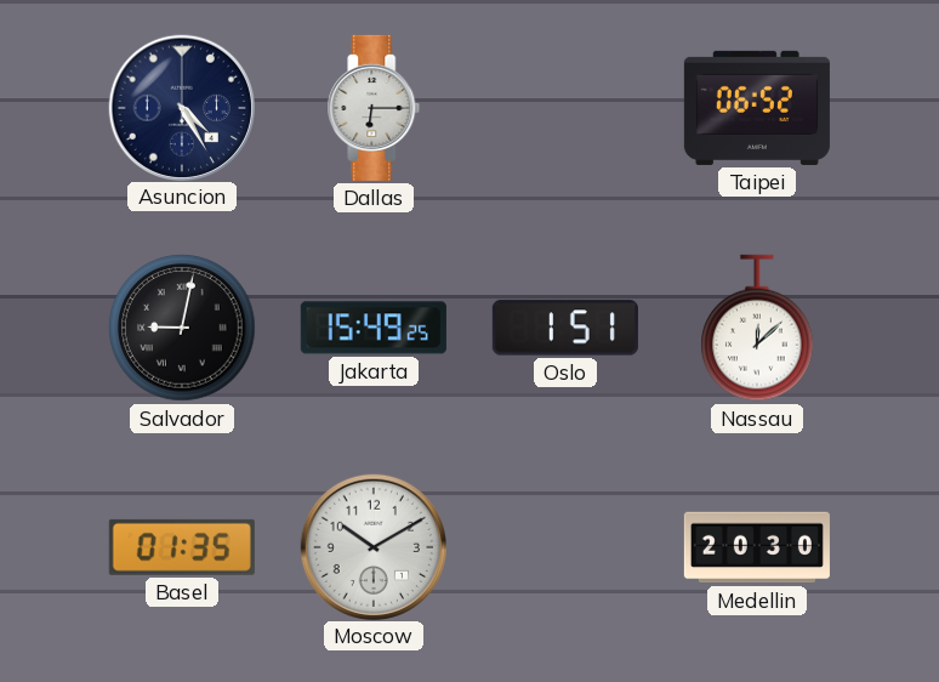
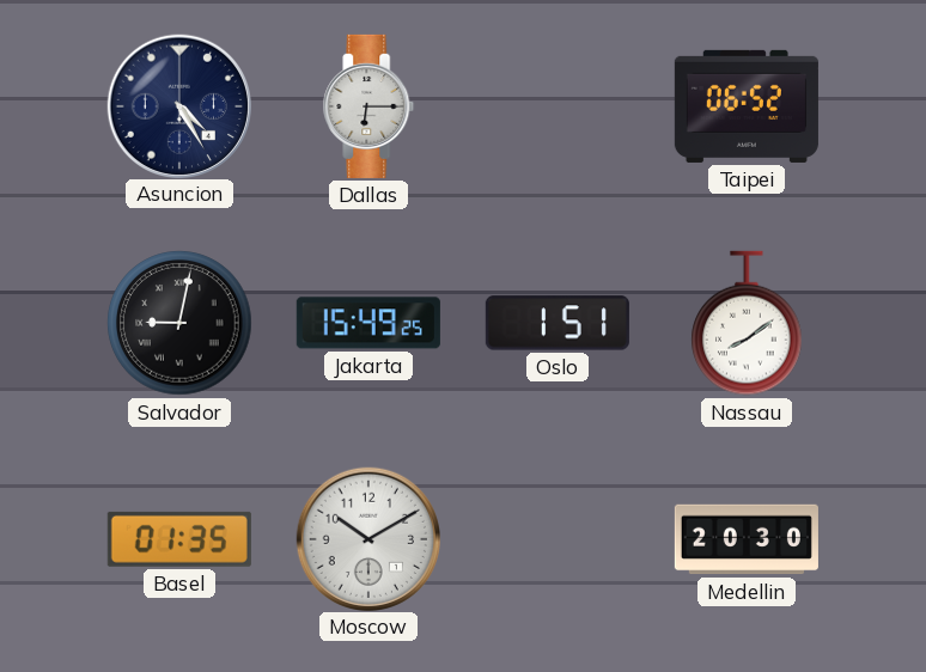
Nassau: 12:08 -> 8:09
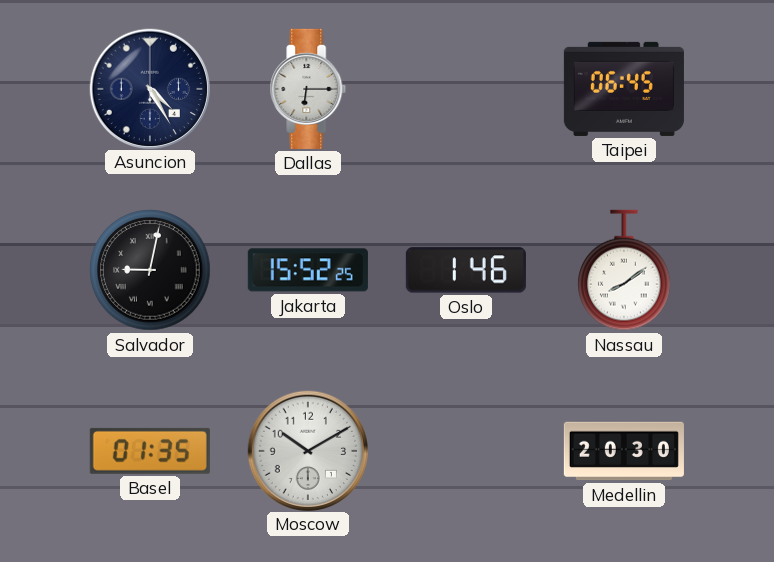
Taipei: 06:52 -> 06:45
Jakarta: 15:49 -> 15:52
Oslo: 1:51 -> 1:46
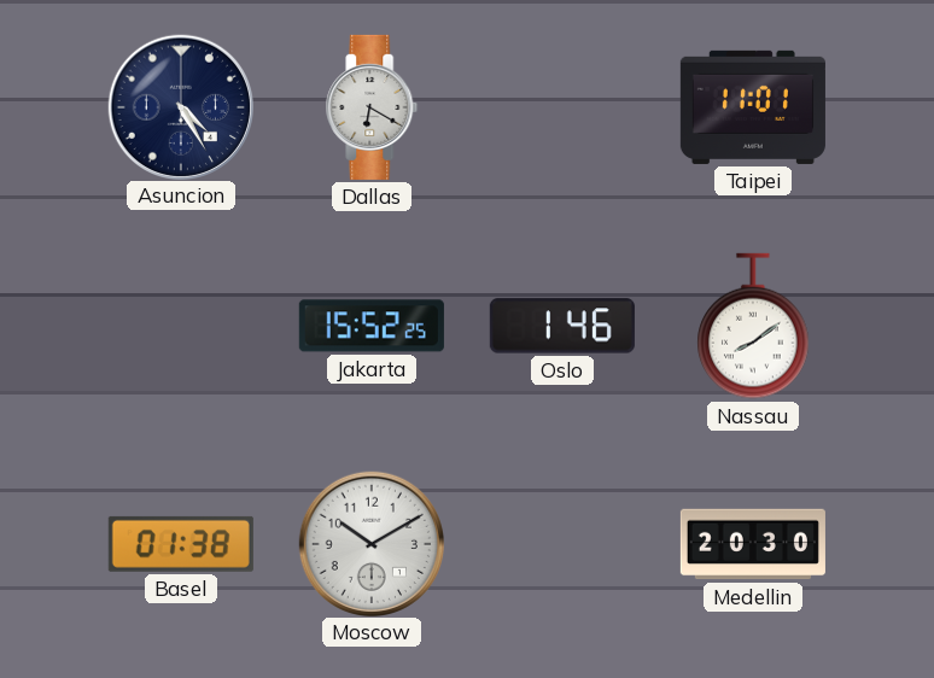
Dallas: 6:15 -> 6:20
Taipei: 06:45 -> 11:01
Salvador: 9:02 -> none
Basel: 01:35 -> 01:38
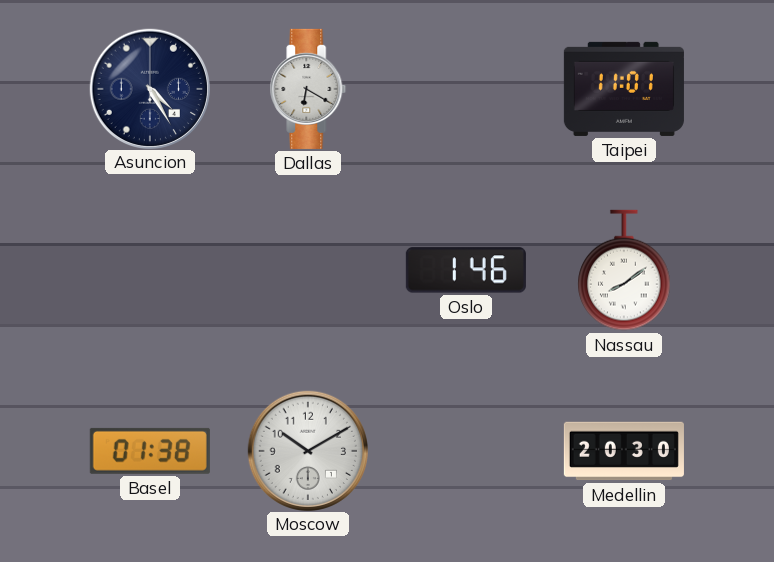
Jakarta: 15:52 -> none
